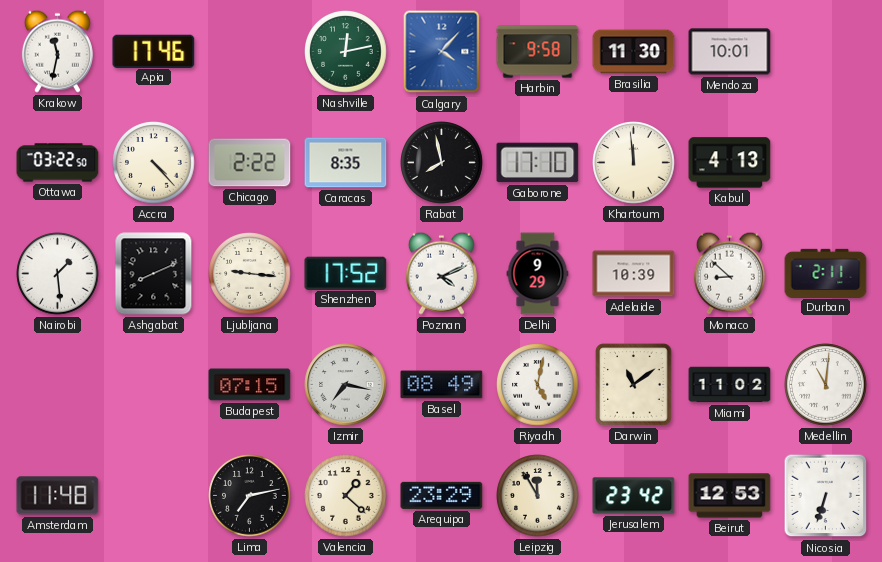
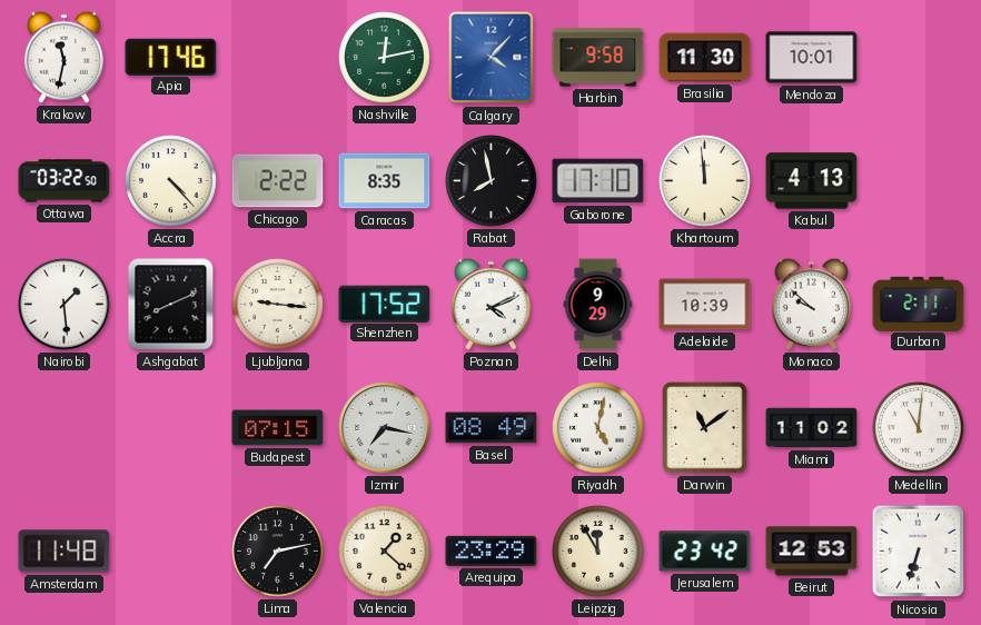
Monaco: 8:52 -> 9:52
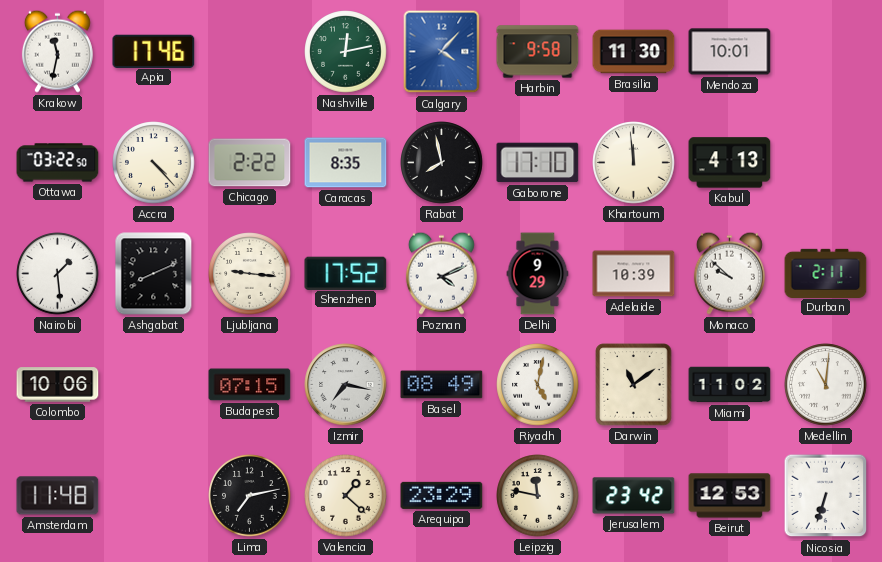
Colombo: none -> 10:06
Leipzig: 11:55 -> 11:47
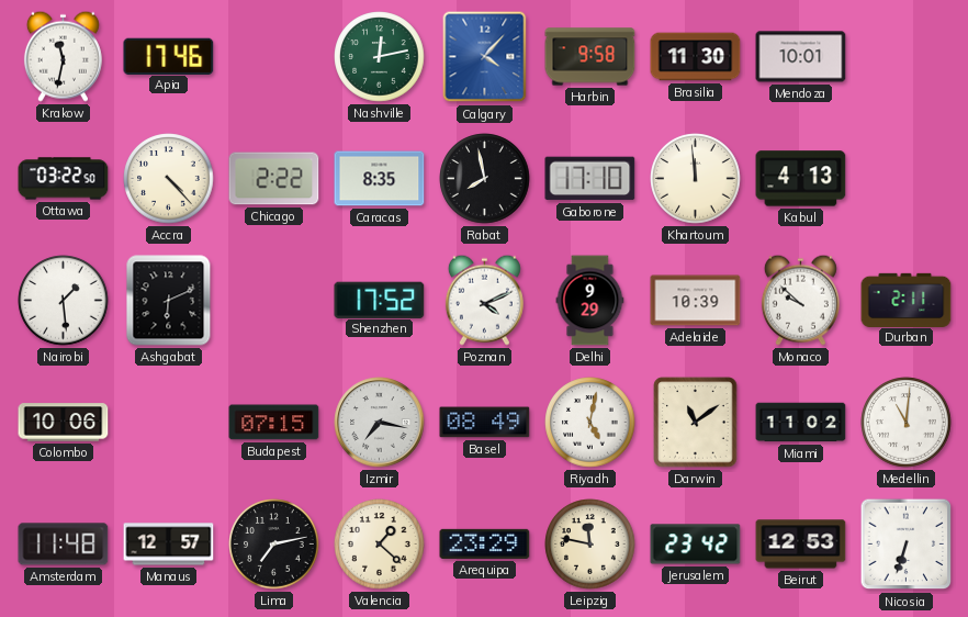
Ashgabat: 8:11 -> 6:11
Ljubljana: 9:16 -> none
Manaus: none -> 12:57
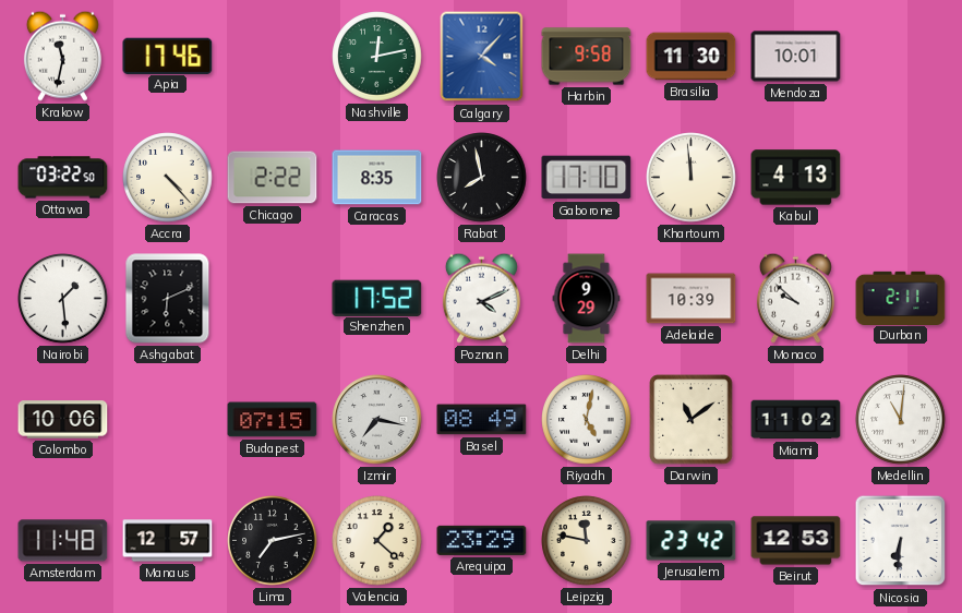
Nicosia: 6:33 -> 6:31
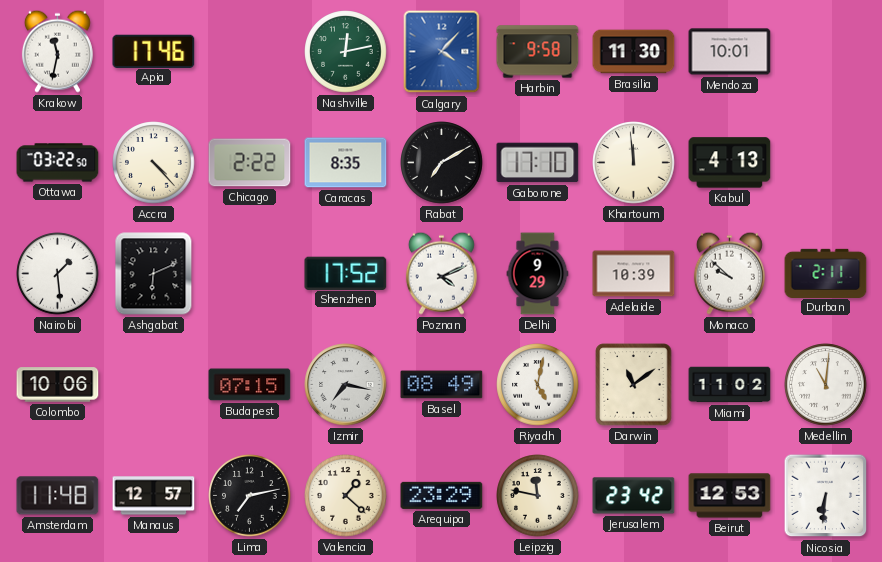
Rabat: 7:58 -> 7:10
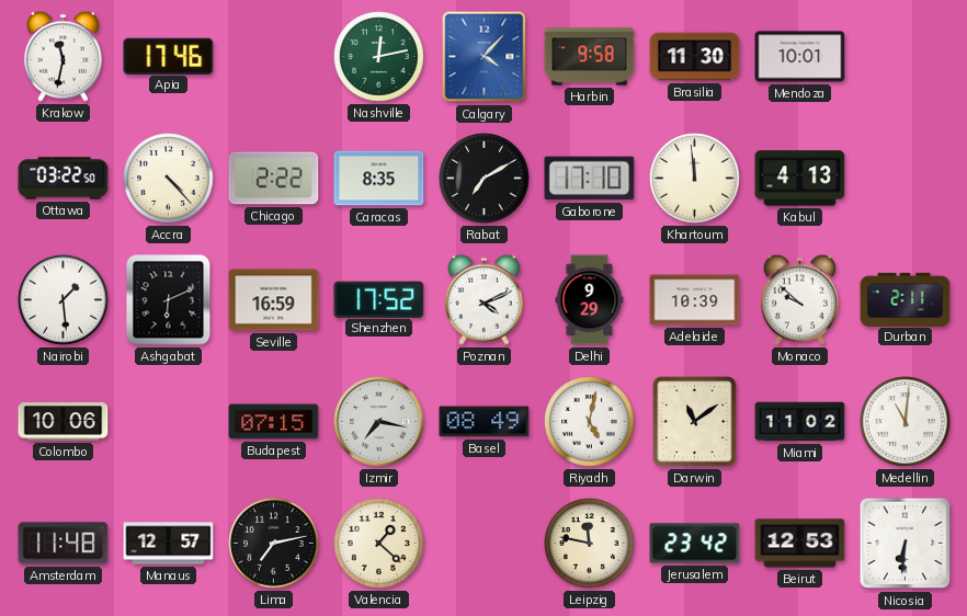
Seville: none -> 16:59
Arequipa: 23:29 -> none
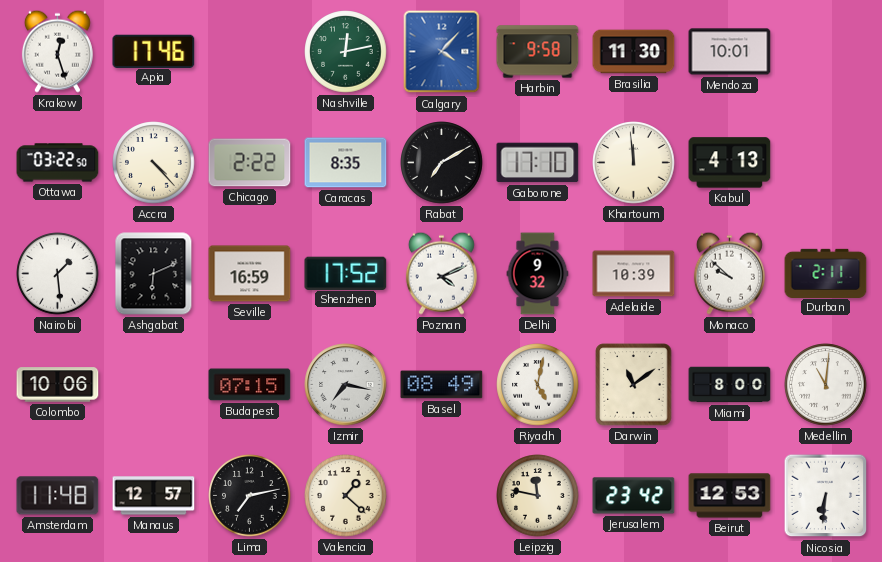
Krakow: 11:32 -> 12:27
Delhi: 9:29 -> 9:32
Miami: 11:02 -> 8:00
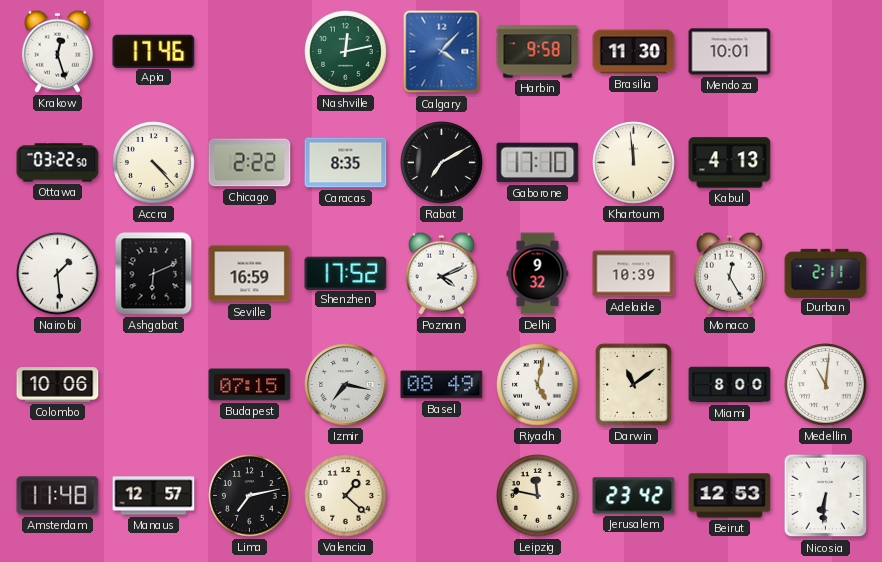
Monaco: 9:52 -> 12:25
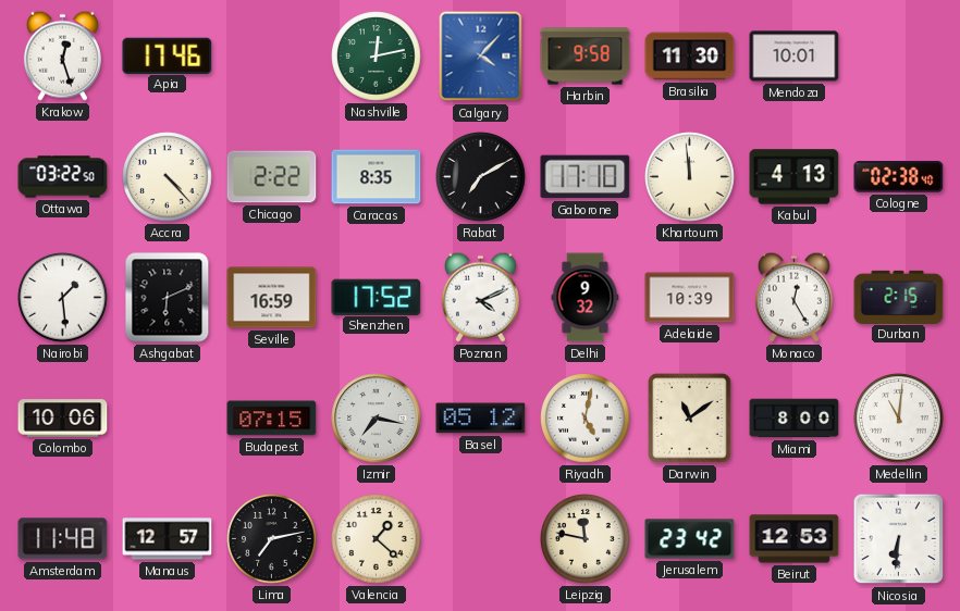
Cologne: none -> 02:38
Durban: 2:11 -> 2:15
Basel: 08:49 -> 05:12
